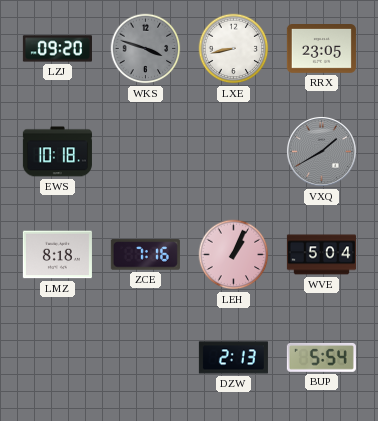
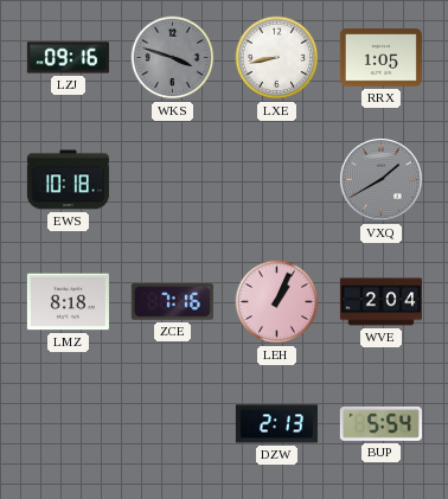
LZJ: 09:20 -> 09:16
RRX: 23:05 -> 1:05
WVE: 5:04 -> 2:04
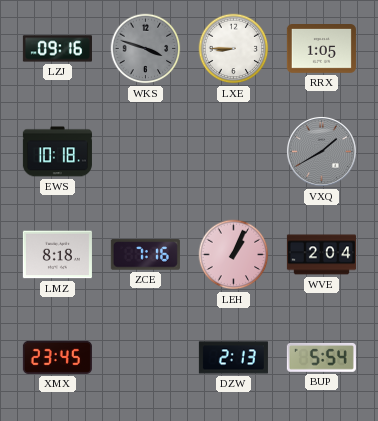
LXE: 8:43 -> 8:45
XMX: none -> 23:45
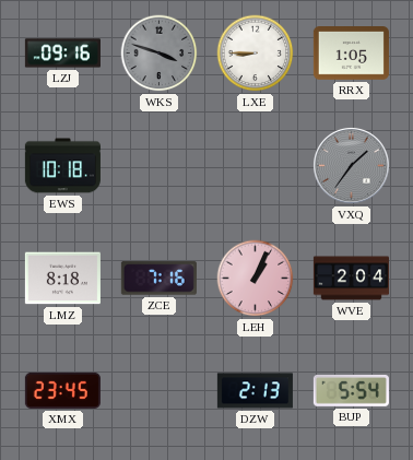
VXQ: 1:40 -> 1:36
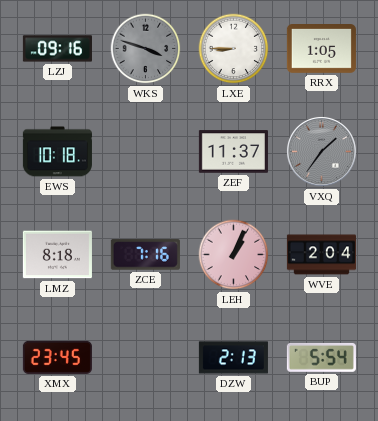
ZEF: none -> 11:37
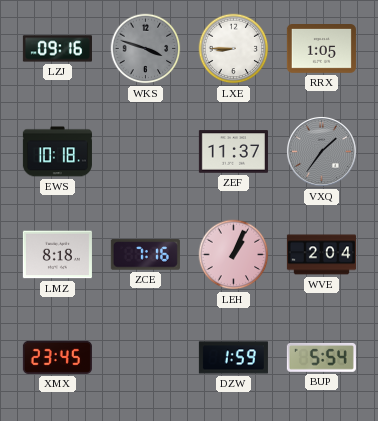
DZW: 2:13 -> 1:59
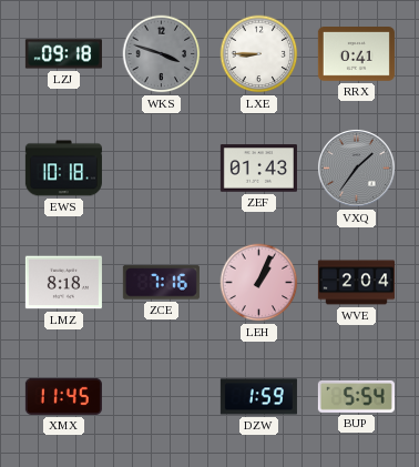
LZJ: 09:16 -> 09:18
RRX: 1:05 -> 0:41
ZEF: 11:37 -> 01:43
XMX: 23:45 -> 11:45
